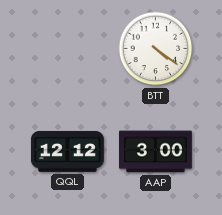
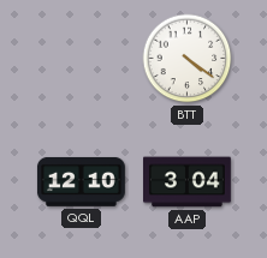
QQL: 12:12 -> 12:10
AAP: 3:00 -> 3:04
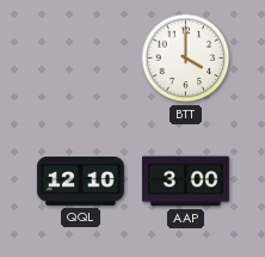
BTT: 4:21 -> 4:00
AAP: 3:04 -> 3:00
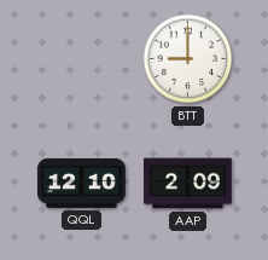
BTT: 4:00 -> 9:00
AAP: 3:00 -> 2:09
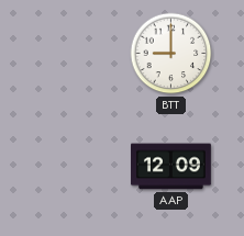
QQL: 12:10 -> none
AAP: 2:09 -> 12:09
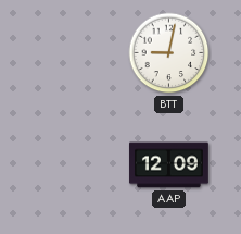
BTT: 9:00 -> 9:02
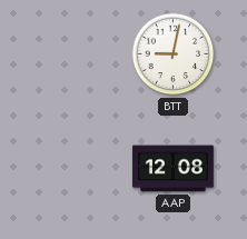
AAP: 12:09 -> 12:08
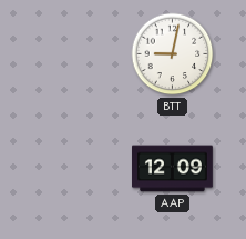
AAP: 12:08 -> 12:09
